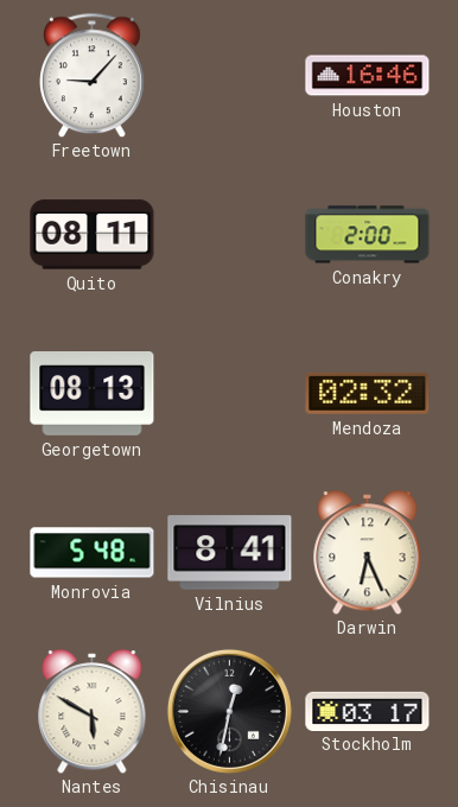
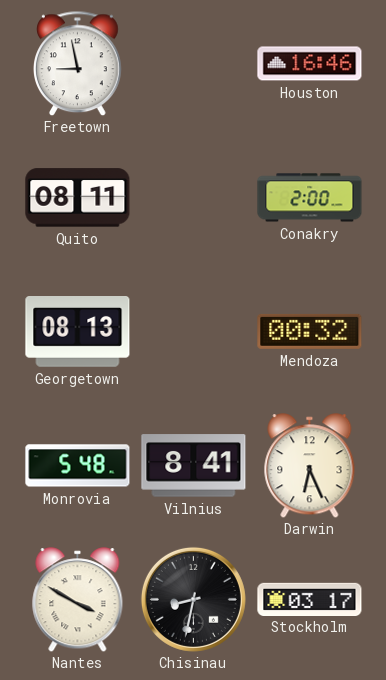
Freetown: 9:07 -> 8:58
Mendoza: 02:32 -> 00:32
Nantes: 5:50 -> 3:50
Chisinau: 12:32 -> 8:32
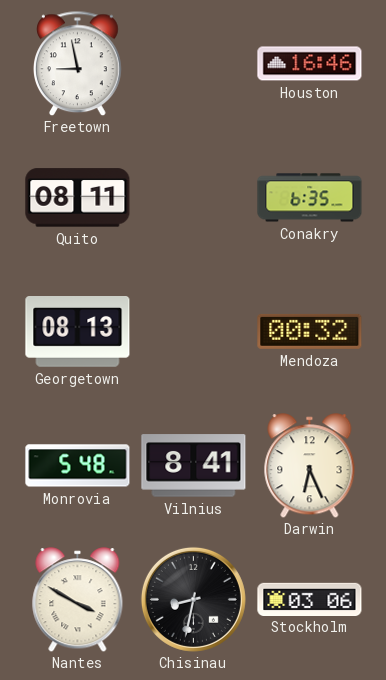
Conakry: 2:00 -> 6:35
Stockholm: 03:17 -> 03:06
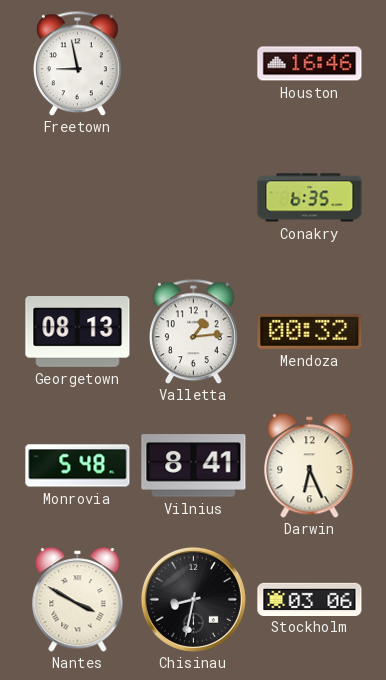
Quito: 08:11 -> none
Valletta: none -> 1:14
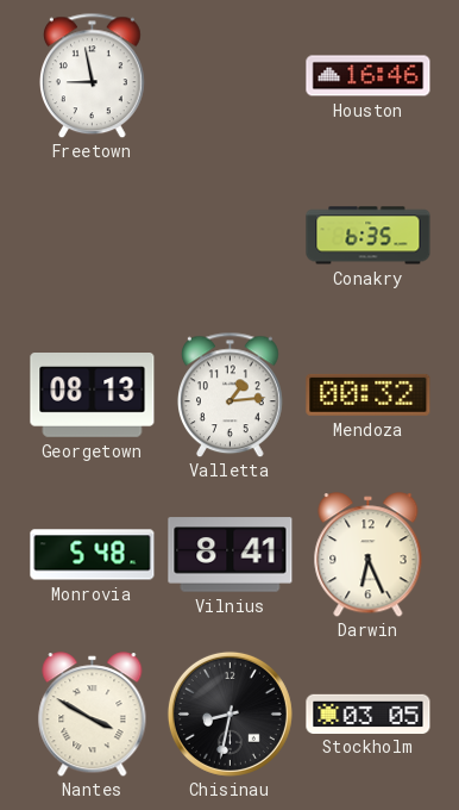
Stockholm: 03:06 -> 03:05
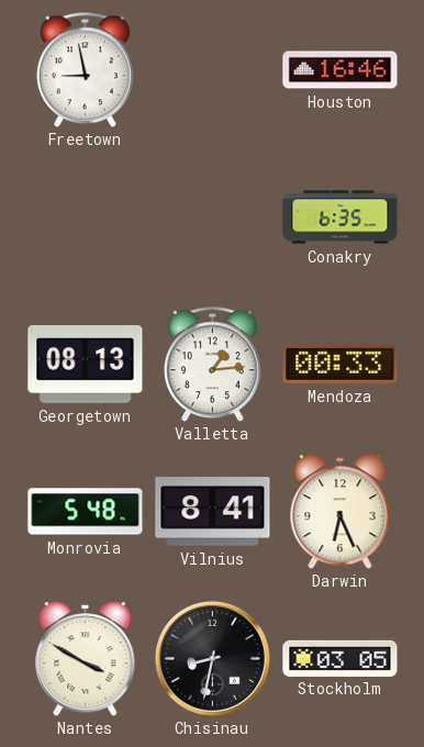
Mendoza: 00:32 -> 00:33
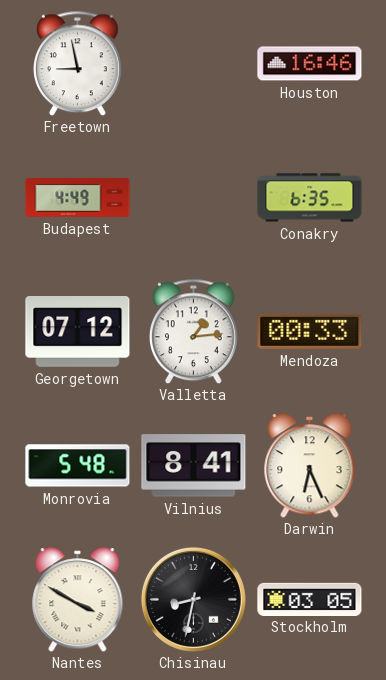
Budapest: none -> 4:49
Georgetown: 08:13 -> 07:12
